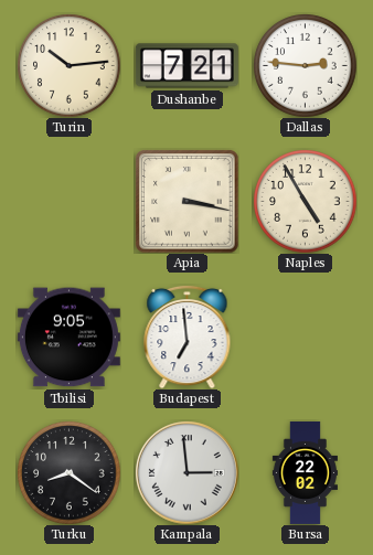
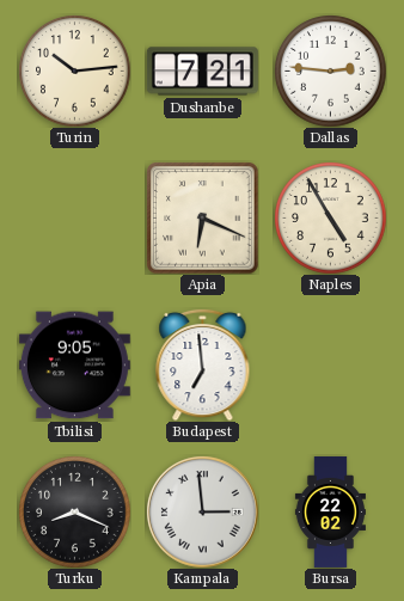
Apia: 3:17 -> 6:19
Turku: 8:21 -> 8:19
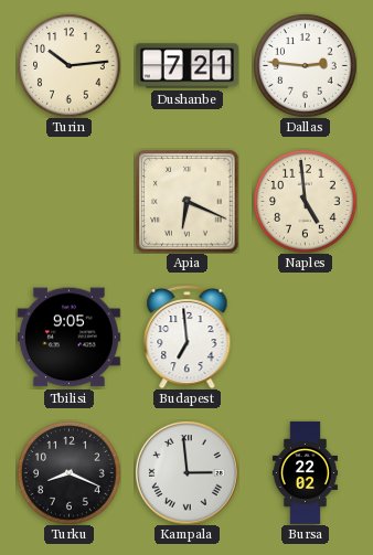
Naples: 4:55 -> 4:59
